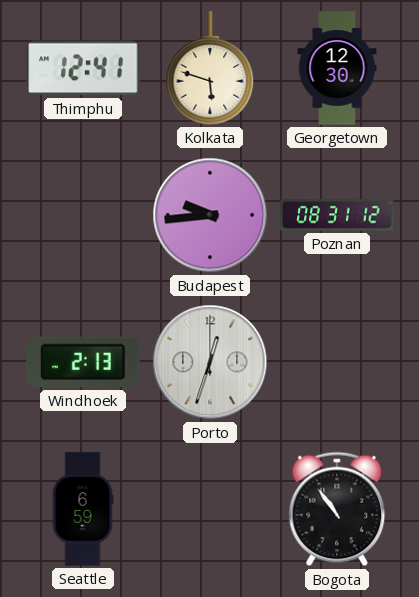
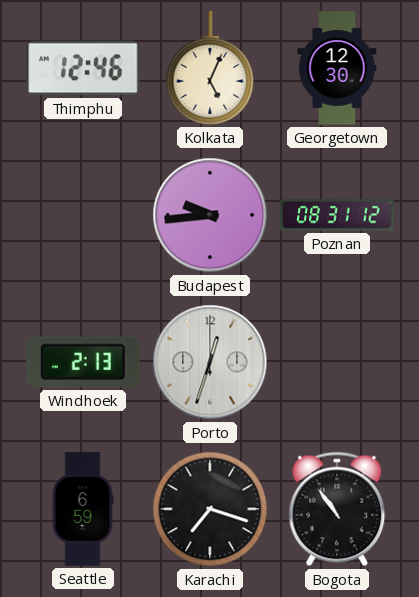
Thimphu: 12:41 -> 12:46
Kolkata: 5:48 -> 5:04
Karachi: none -> 7:18
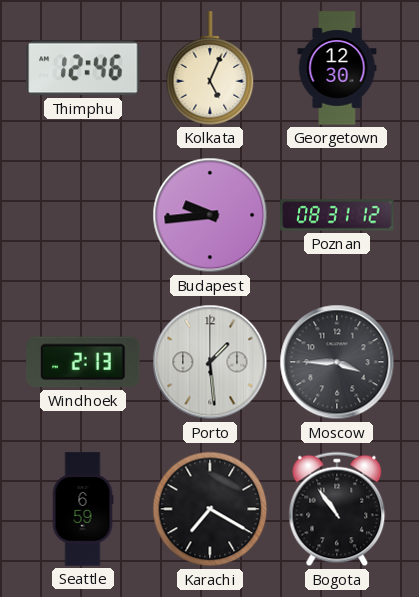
Porto: 12:33 -> 1:29
Moscow: none -> 3:45
Karachi: 7:18 -> 7:20
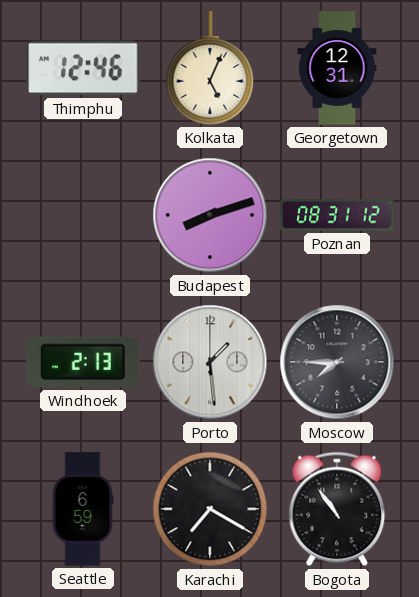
Georgetown: 12:30 -> 12:31
Budapest: 9:44 -> 8:12
Moscow: 3:45 -> 7:45
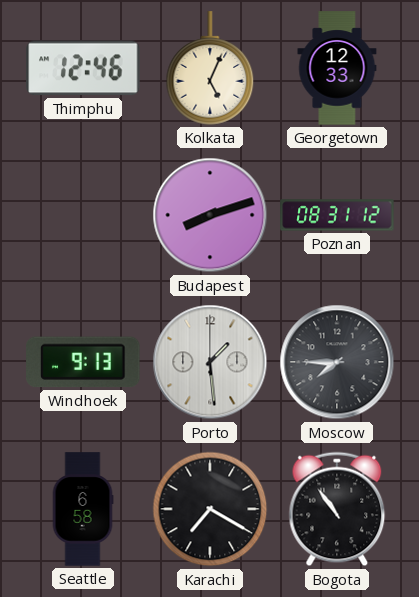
Georgetown: 12:31 -> 12:33
Windhoek: 2:13 -> 9:13
Seattle: 6:59 -> 6:58
